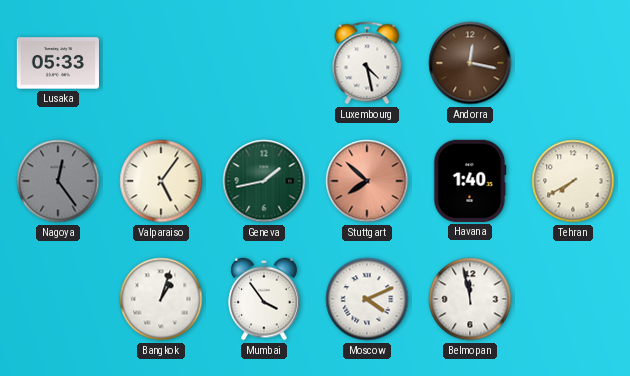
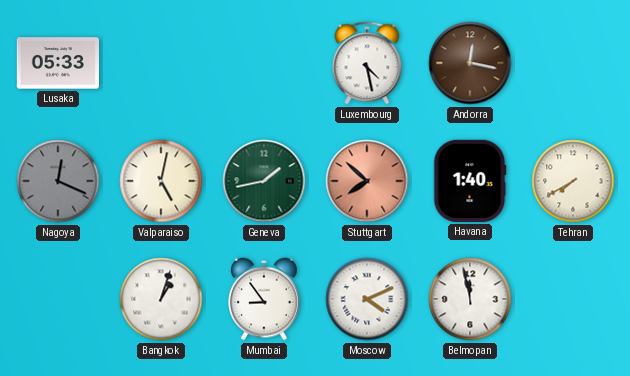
Nagoya: 12:24 -> 12:19
Valparaiso: 5:06 -> 5:02
Mumbai: 3:54 -> 8:54
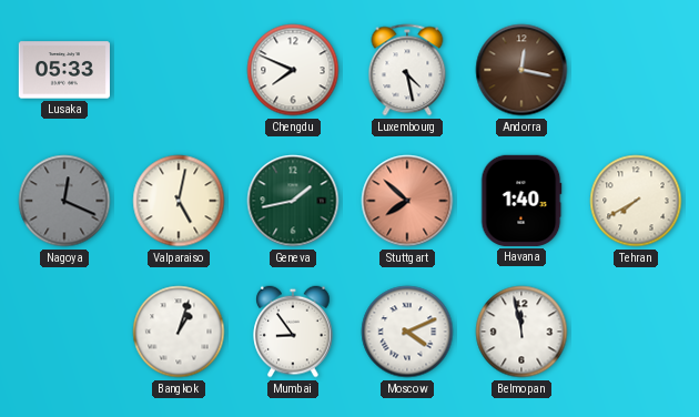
Chengdu: none -> 7:49
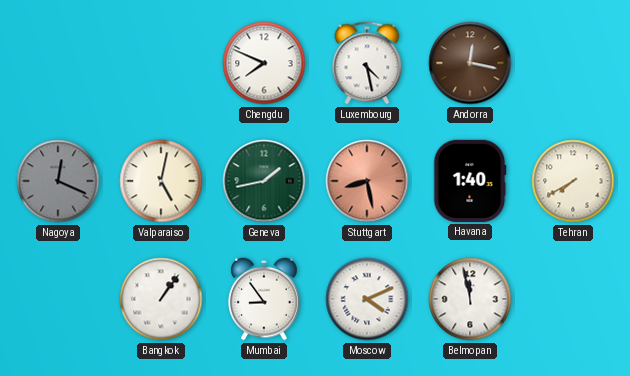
Lusaka: 05:33 -> none
Stuttgart: 7:52 -> 8:28
Bangkok: 1:03 -> 1:06
